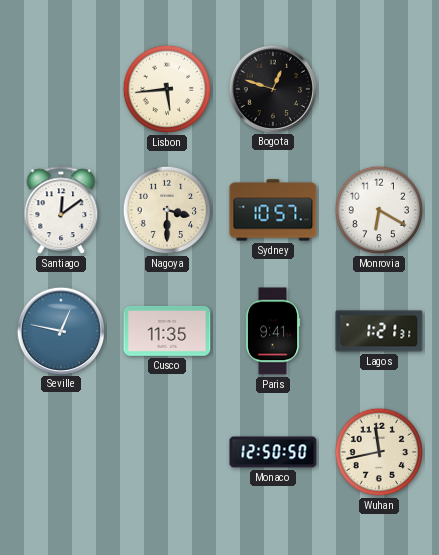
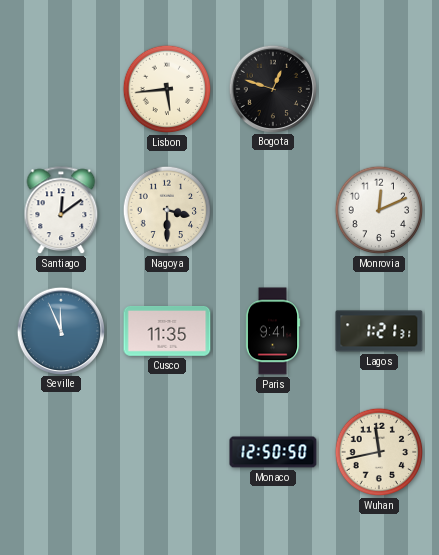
Sydney: 10:57 -> none
Monrovia: 6:20 -> 12:11
Seville: 12:47 -> 11:56
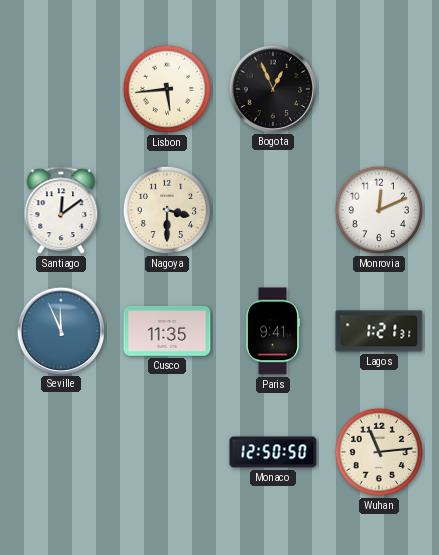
Bogota: 12:48 -> 12:56
Wuhan: 11:43 -> 11:14
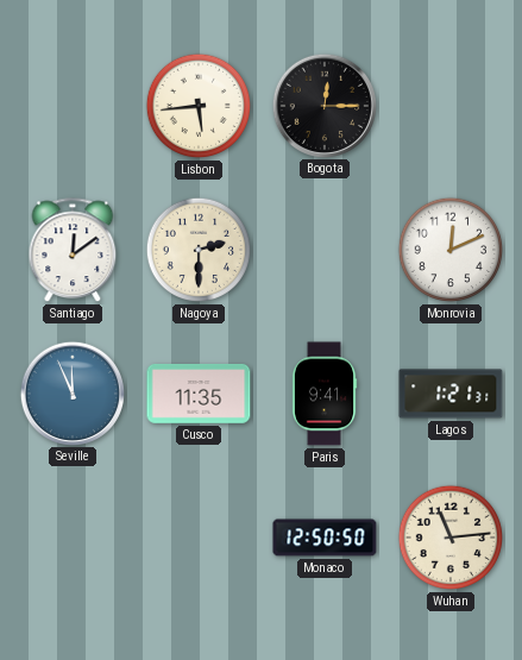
Bogota: 12:56 -> 12:15
Nagoya: 3:30 -> 2:30
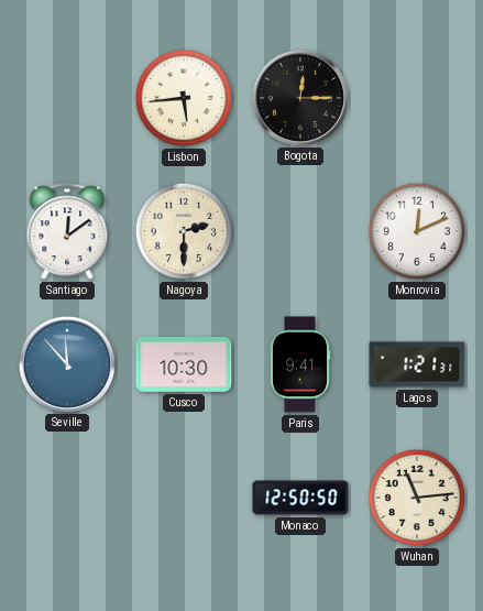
Seville: 11:56 -> 11:53
Cusco: 11:35 -> 10:30
